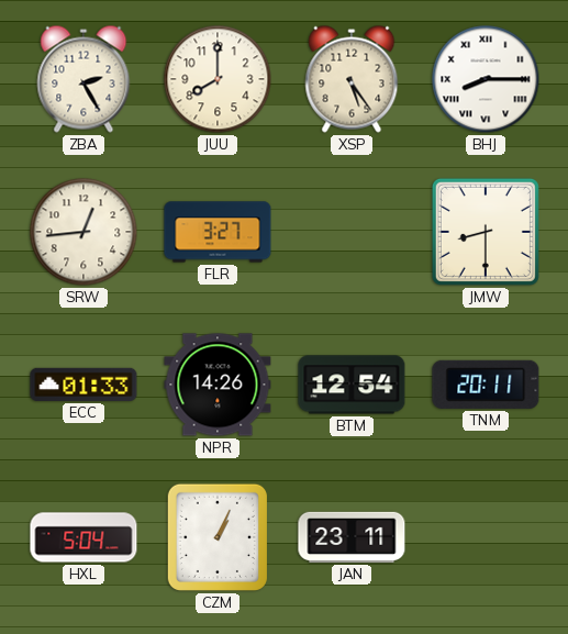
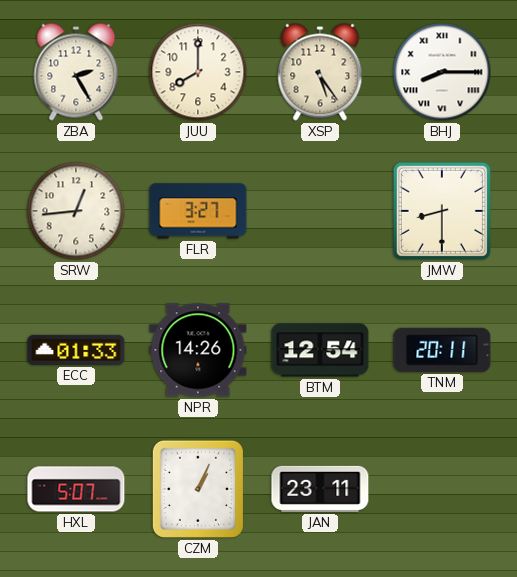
HXL: 5:04 -> 5:07
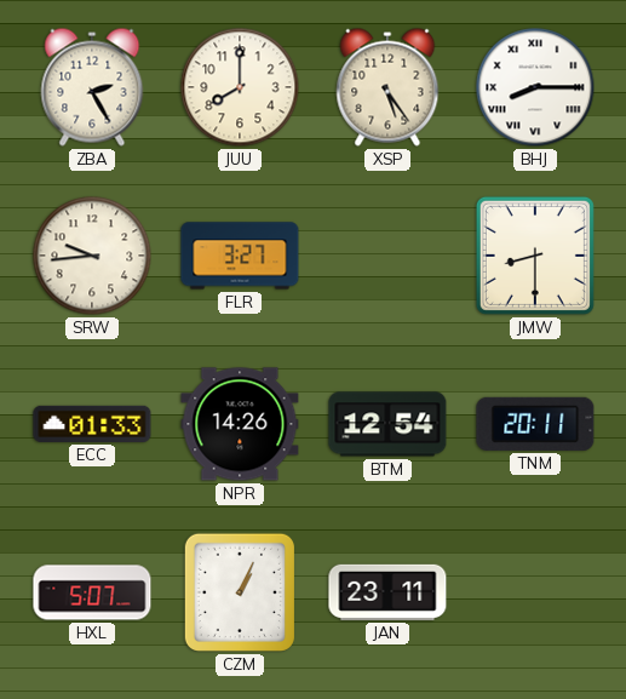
SRW: 12:44 -> 9:44
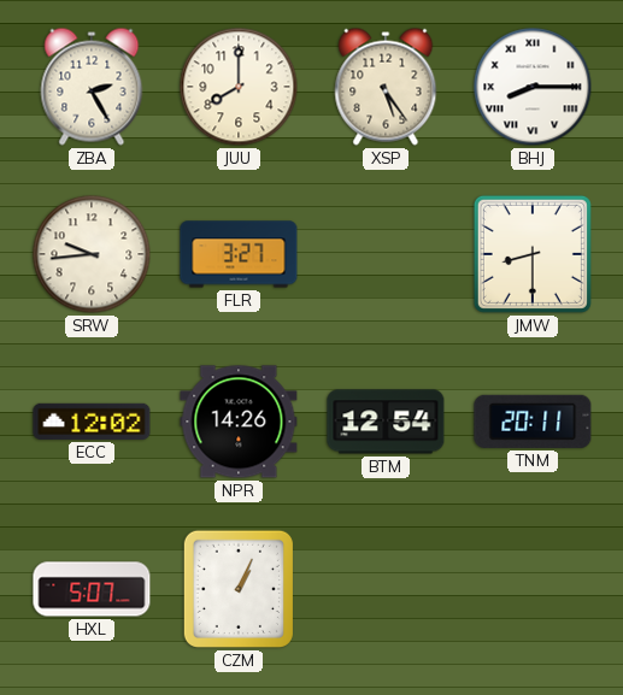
ECC: 01:33 -> 12:02
JAN: 23:11 -> none
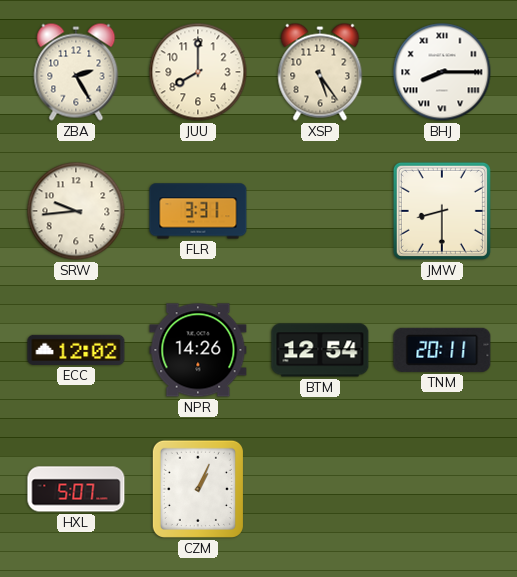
FLR: 3:27 -> 3:31
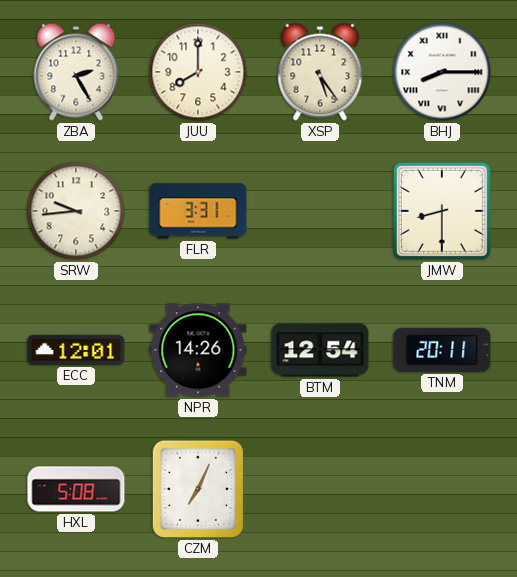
ECC: 12:02 -> 12:01
HXL: 5:07 -> 5:08
CZM: 1:04 -> 7:04
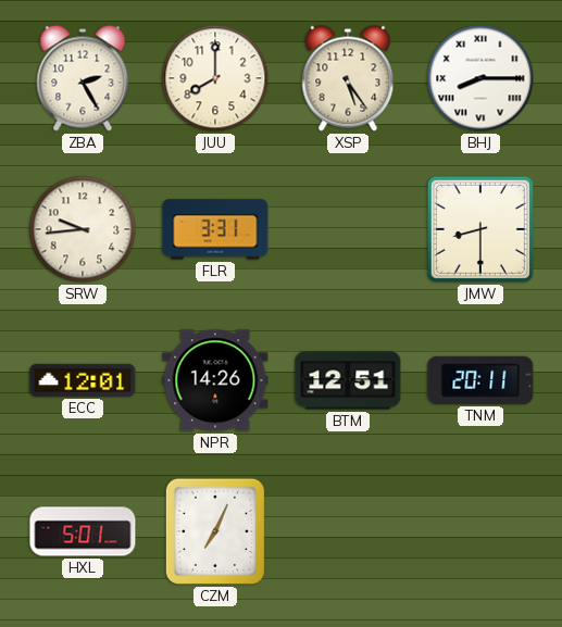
BTM: 12:54 -> 12:51
HXL: 5:08 -> 5:01
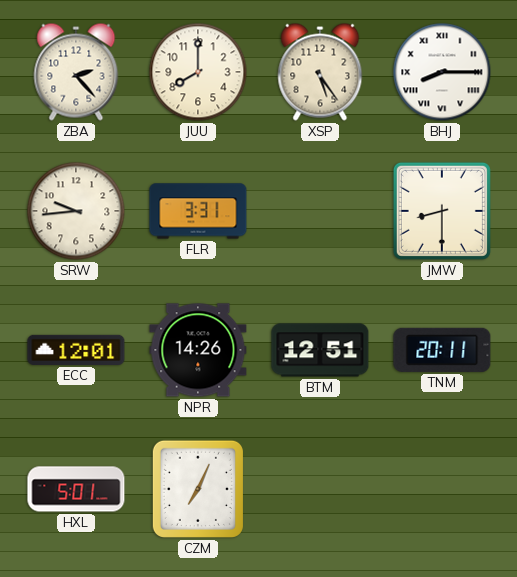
ZBA: 2:25 -> 2:23
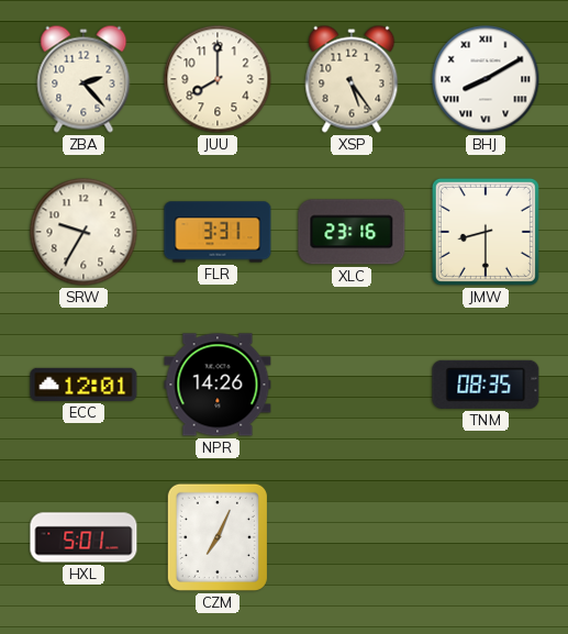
BHJ: 8:15 -> 8:10
SRW: 9:44 -> 9:35
XLC: none -> 23:16
BTM: 12:51 -> none
TNM: 20:11 -> 08:35
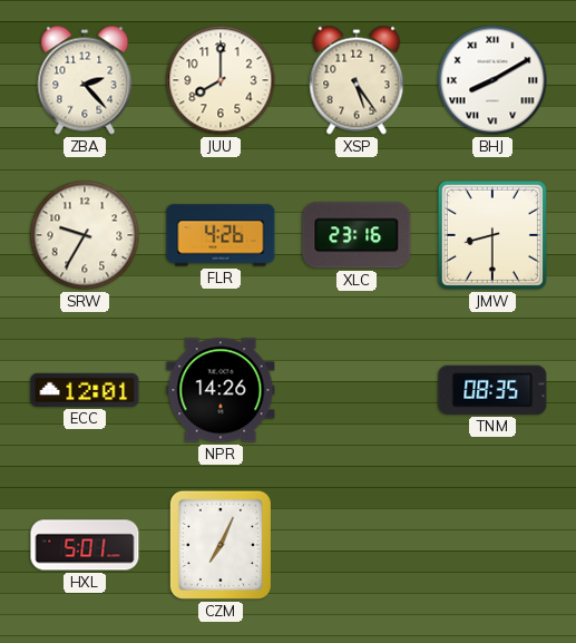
FLR: 3:31 -> 4:26
